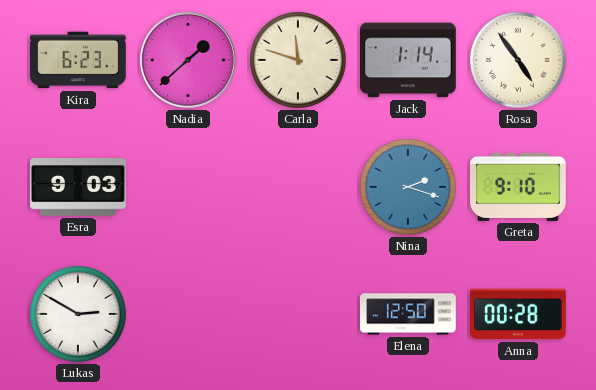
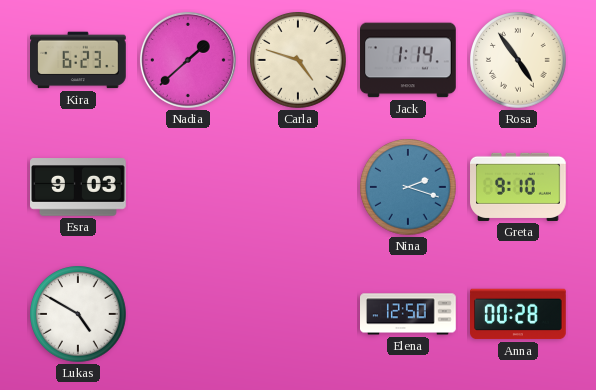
Carla: 11:48 -> 4:48
Lukas: 2:50 -> 4:50
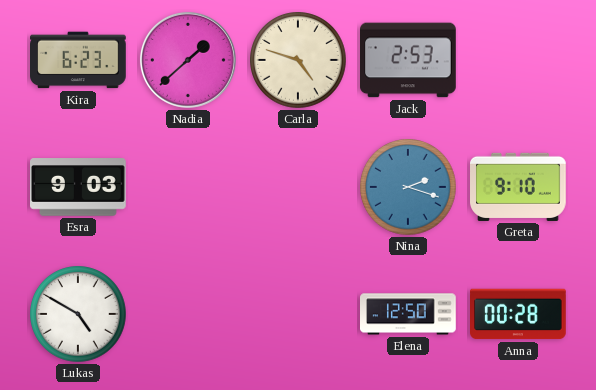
Jack: 1:14 -> 2:53
Rosa: 4:54 -> none
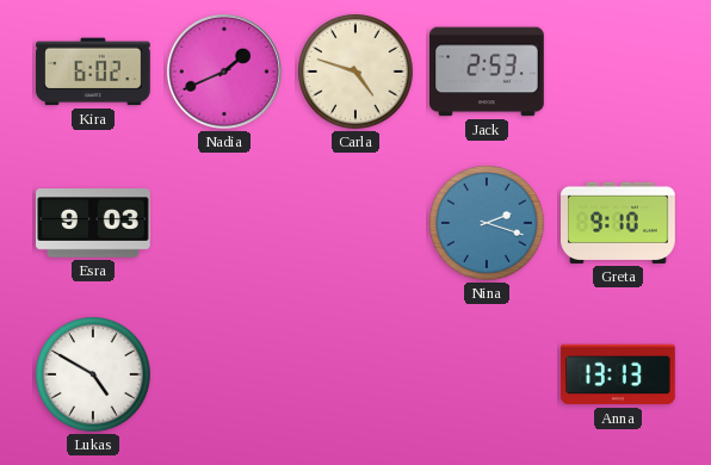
Kira: 6:23 -> 6:02
Nadia: 1:38 -> 1:41
Elena: 12:50 -> none
Anna: 00:28 -> 13:13
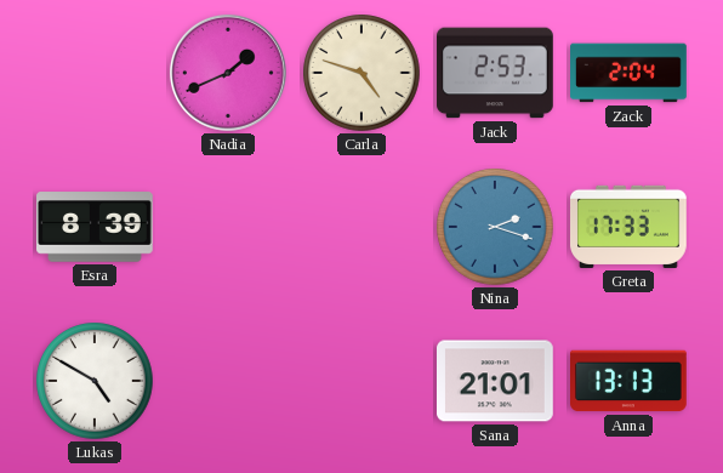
Kira: 6:02 -> none
Zack: none -> 2:04
Esra: 9:03 -> 8:39
Greta: 9:10 -> 17:33
Sana: none -> 21:01
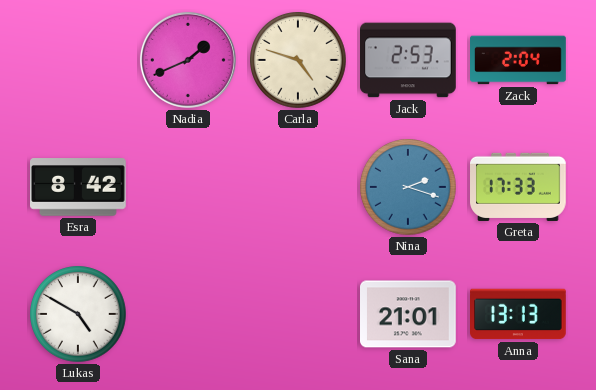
Esra: 8:39 -> 8:42
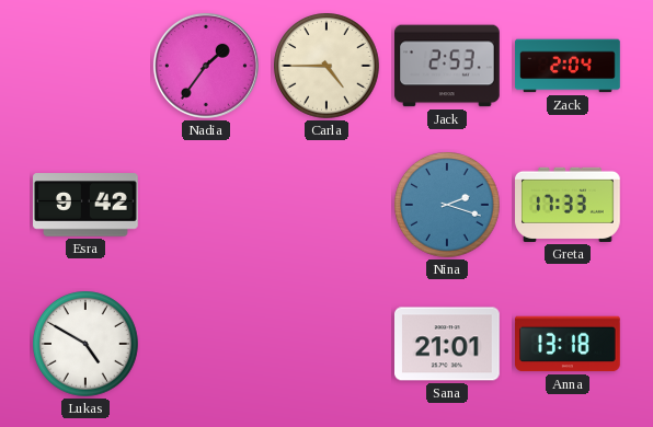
Nadia: 1:41 -> 1:36
Carla: 4:48 -> 4:45
Esra: 8:42 -> 9:42
Anna: 13:13 -> 13:18
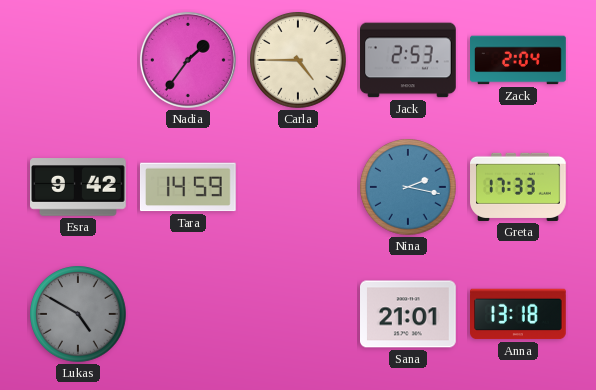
Tara: none -> 14:59
Nina: 2:18 -> 2:17
Lukas dial: white -> grey
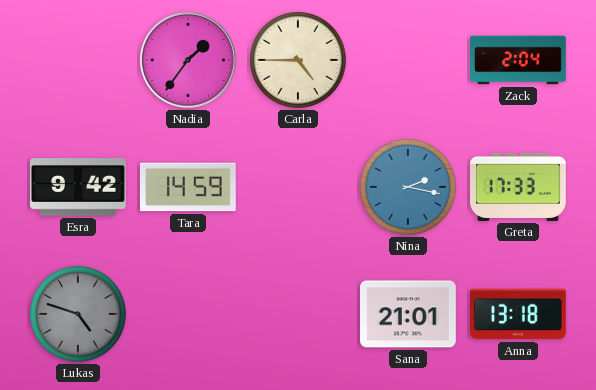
Jack: 2:53 -> none
Lukas: 4:50 -> 4:48
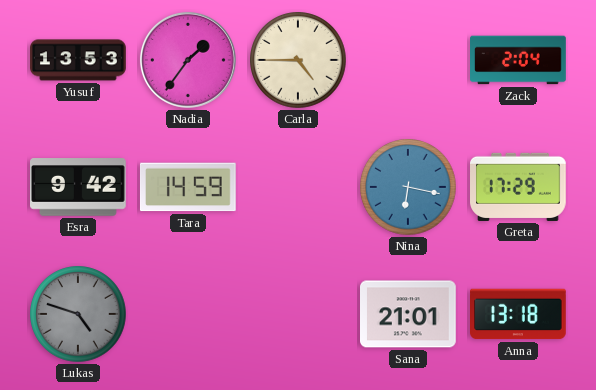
Yusuf: none -> 13:53
Nina: 2:17 -> 6:17
Greta: 17:33 -> 17:29
